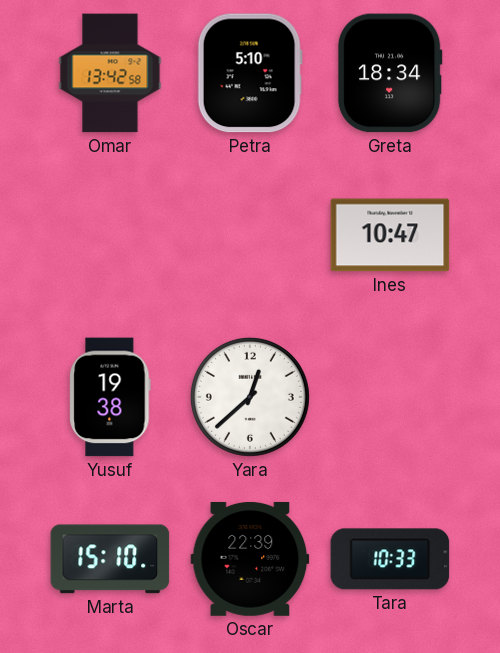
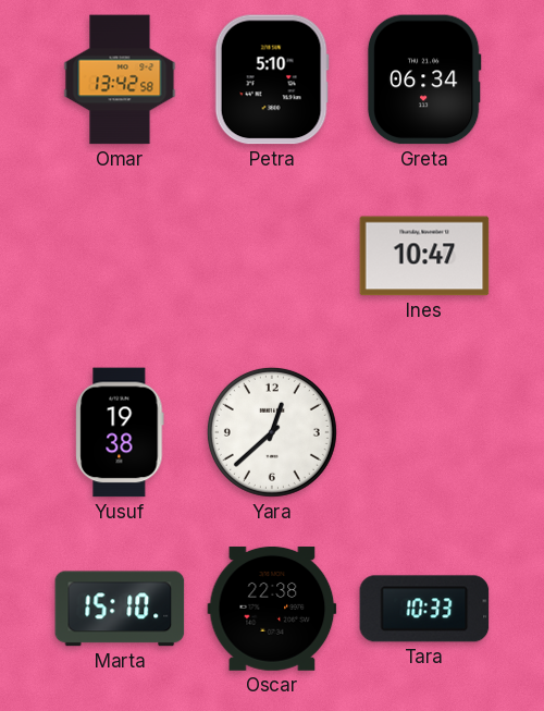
Greta: 18:34 -> 06:34
Oscar: 22:39 -> 22:38
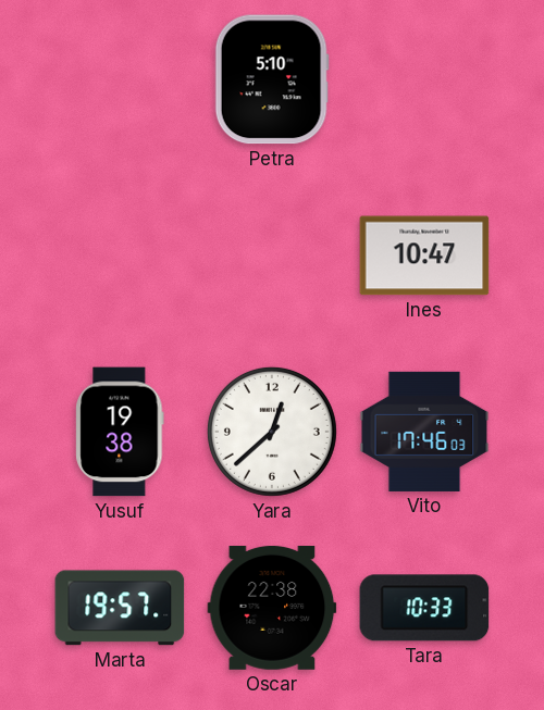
Omar: 13:42 -> none
Greta: 06:34 -> none
Vito: none -> 17:46
Marta: 15:10 -> 19:57
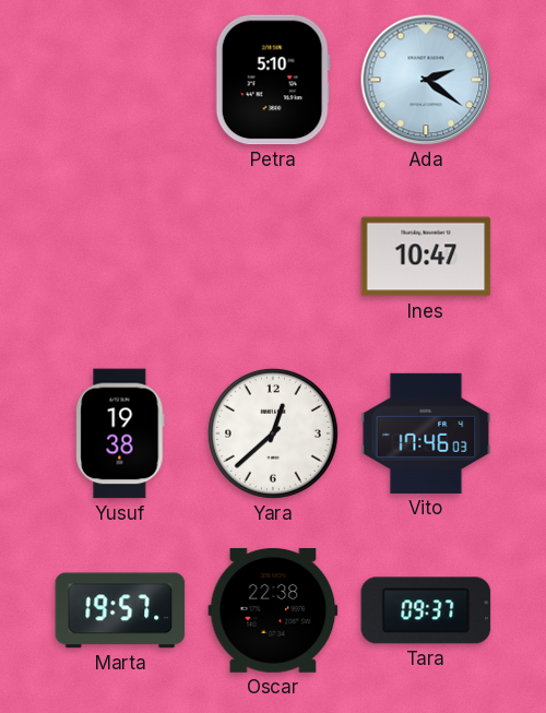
Ada: none -> 2:21
Tara: 10:33 -> 09:37
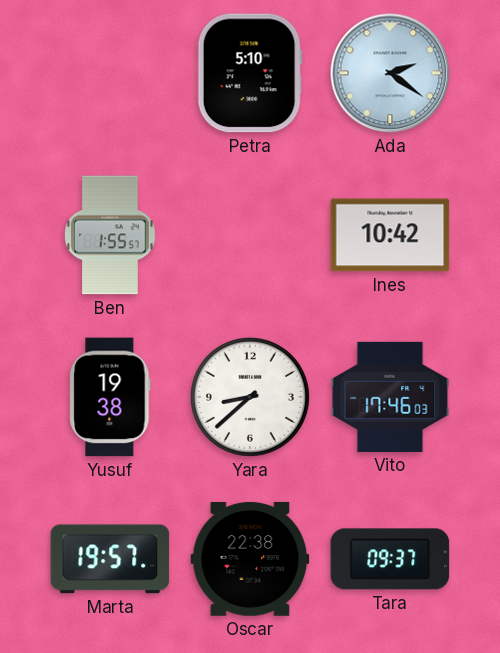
Ben: none -> 1:55
Ines: 10:47 -> 10:42
Yara: 12:38 -> 8:38
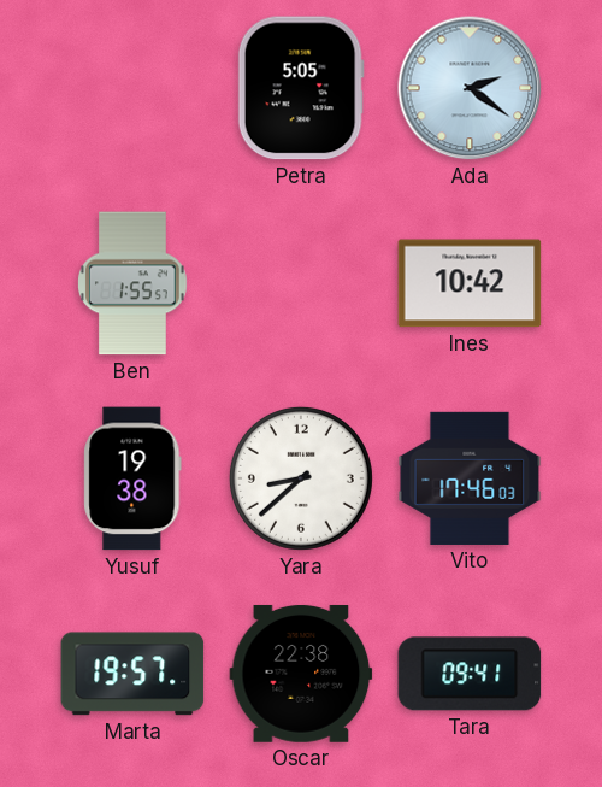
Petra: 5:10 -> 5:05
Tara: 09:37 -> 09:41
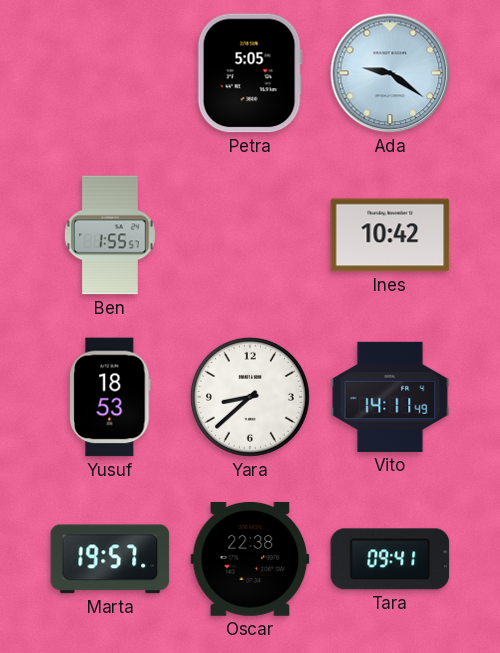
Ada: 2:21 -> 9:21
Yusuf: 19:38 -> 18:53
Vito: 17:46 -> 14:11
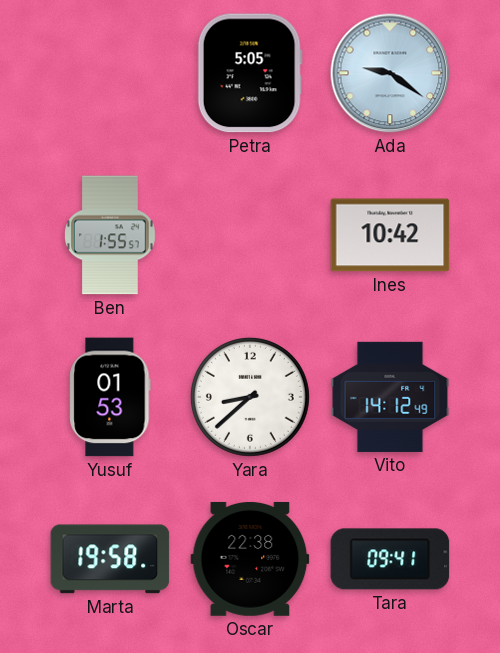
Yusuf: 18:53 -> 01:53
Vito: 14:11 -> 14:12
Marta: 19:57 -> 19:58
